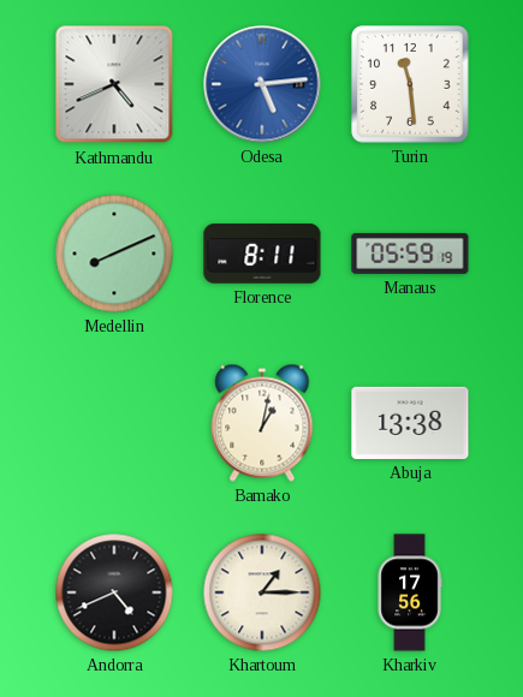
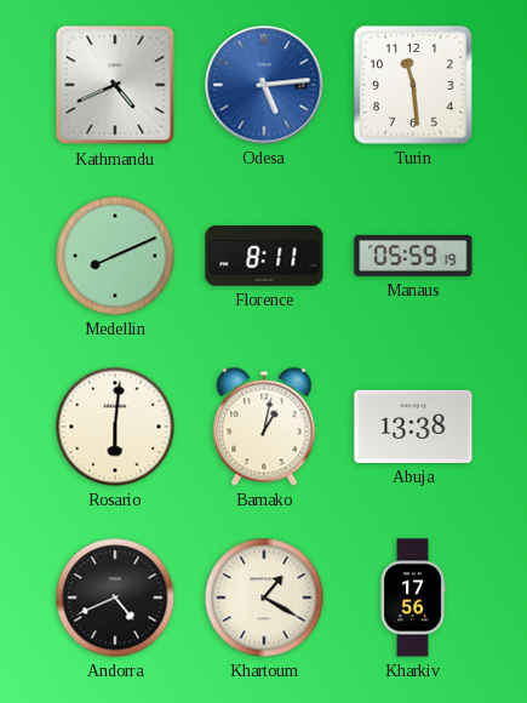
Rosario: none -> 6:01
Khartoum: 1:15 -> 1:20
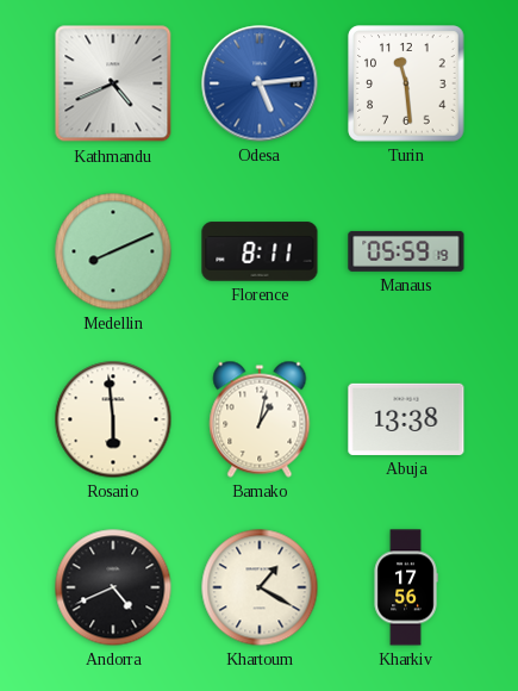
Rosario: 6:01 -> 5:59
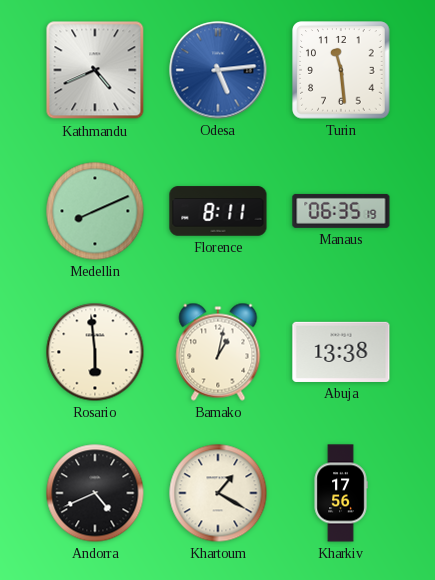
Manaus: 05:59 -> 06:35
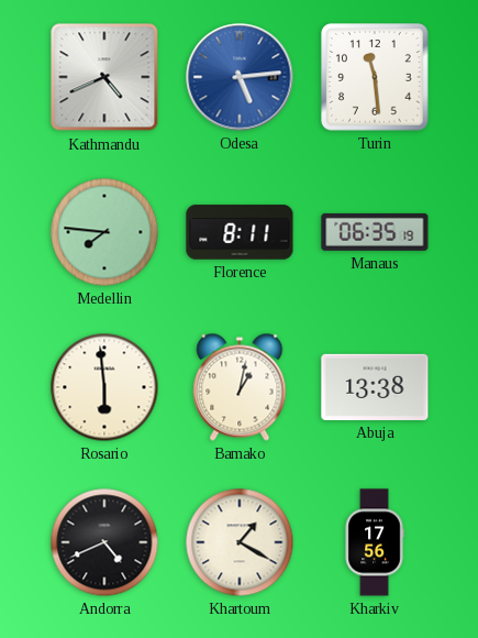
Medellin: 8:11 -> 7:46
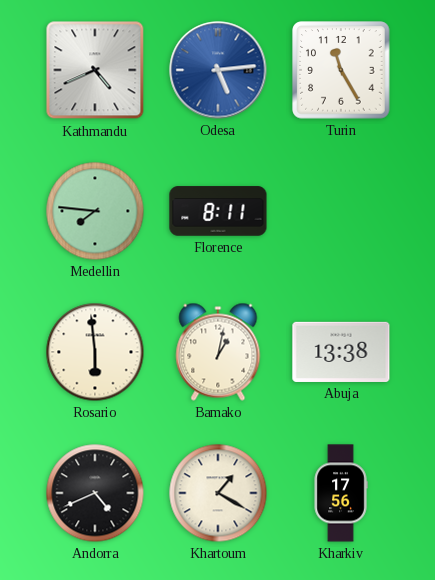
Turin: 11:29 -> 11:25
Manaus: 06:35 -> none
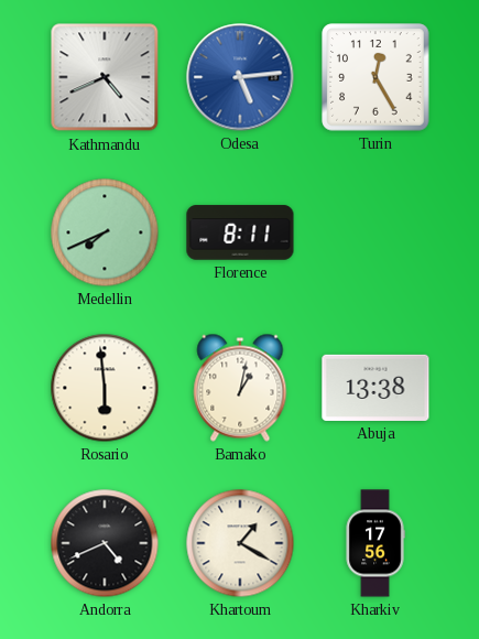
Turin: 11:25 -> 12:25
Medellin: 7:46 -> 7:41
